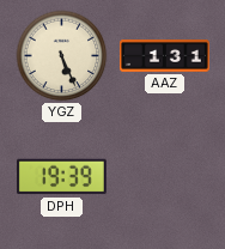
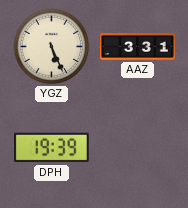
AAZ: 1:31 -> 3:31
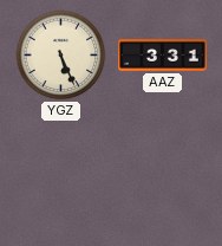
DPH: 19:39 -> none
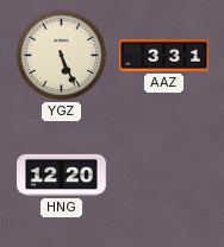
HNG: none -> 12:20
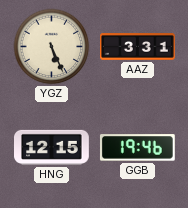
HNG: 12:20 -> 12:15
GGB: none -> 19:46
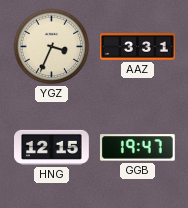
YGZ: 5:26 -> 3:34
GGB: 19:46 -> 19:47
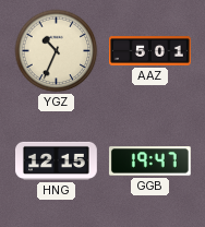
YGZ: 3:34 -> 10:34
AAZ: 3:31 -> 5:01
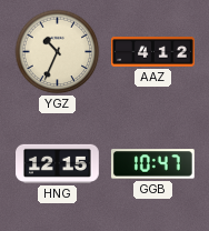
AAZ: 5:01 -> 4:12
GGB: 19:47 -> 10:47
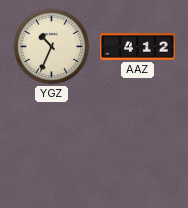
HNG: 12:15 -> none
GGB: 10:47 -> none
